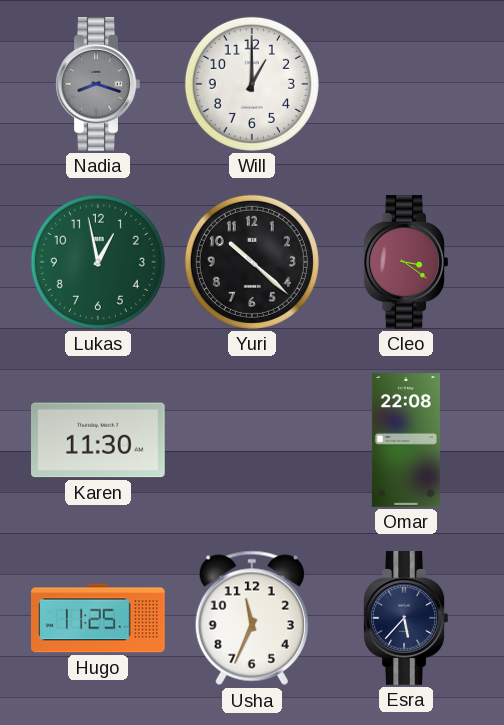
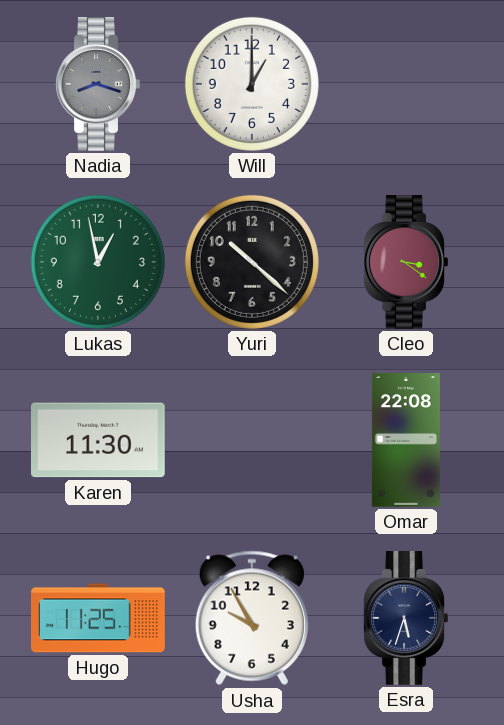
Usha: 11:34 -> 9:55
Esra: 5:37 -> 5:33
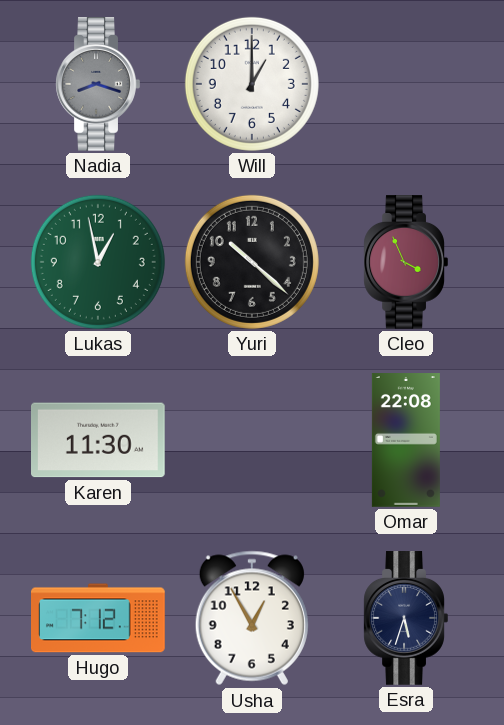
Cleo: 3:21 -> 3:56
Hugo: 11:25 -> 7:12
Usha: 9:55 -> 12:55
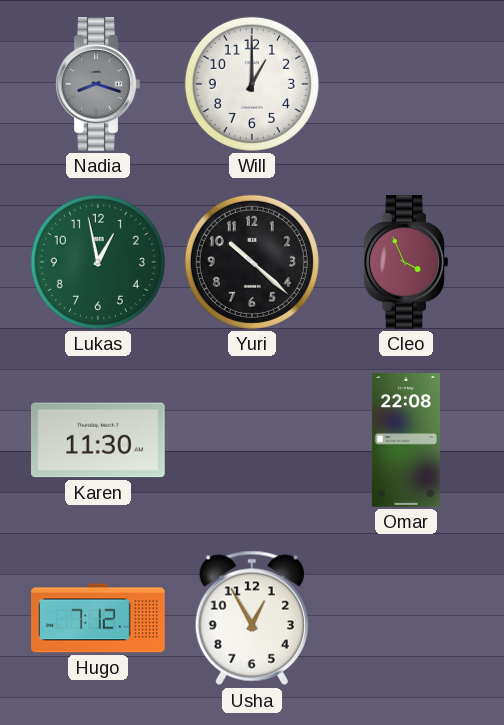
Esra: 5:33 -> none
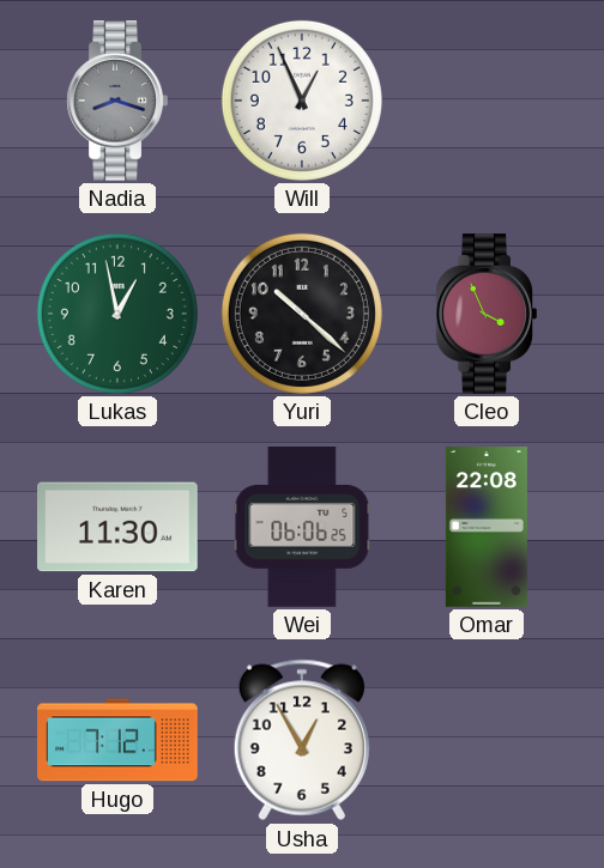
Will: 1:00 -> 12:56
Wei: none -> 06:06
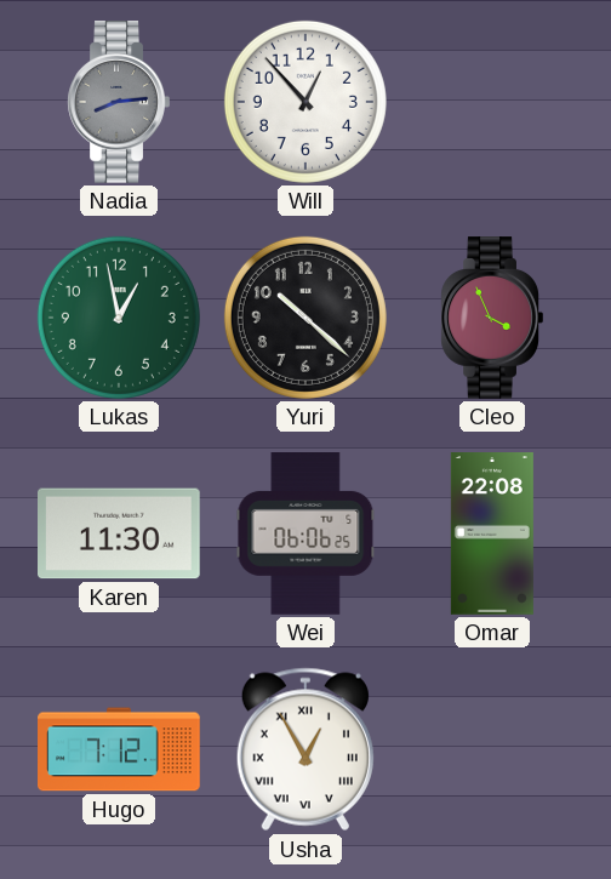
Nadia: 8:18 -> 8:14
Will: 12:56 -> 12:53
Usha numerals: Arabic -> Roman
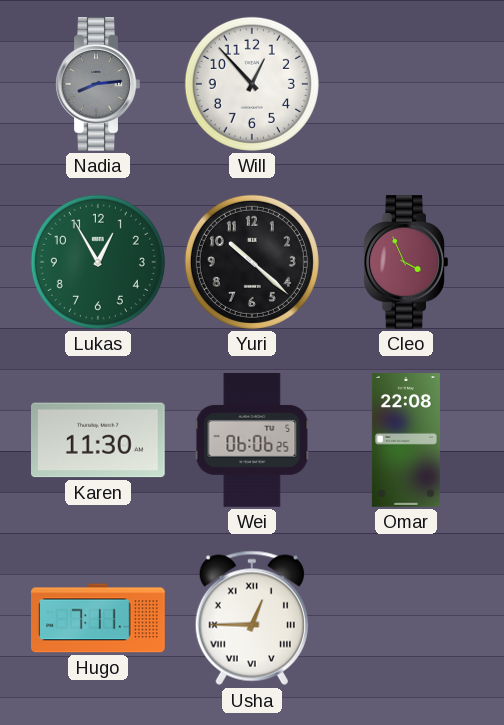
Lukas: 12:58 -> 12:55
Hugo: 7:12 -> 7:11
Usha: 12:55 -> 12:45
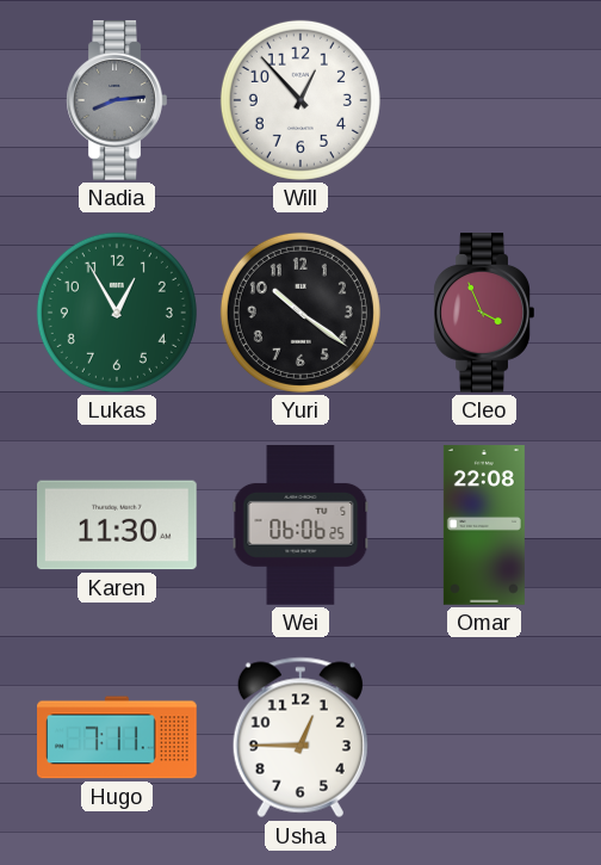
Yuri: 10:22 -> 10:21
Usha numerals: Roman -> Arabic
